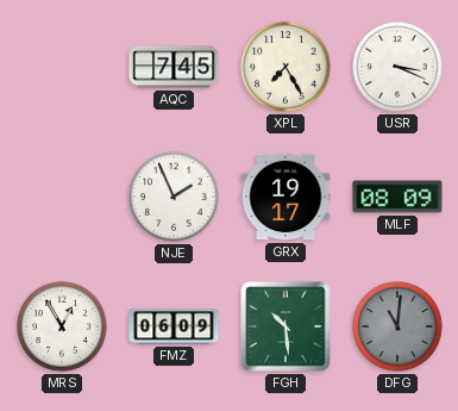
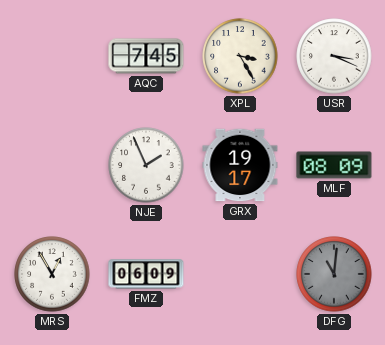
XPL: 7:25 -> 3:25
FGH: 10:29 -> none
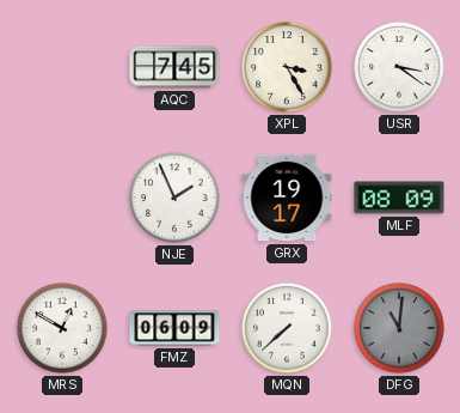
USR: 3:19 -> 3:21
MRS: 12:55 -> 12:50
MQN: none -> 7:38
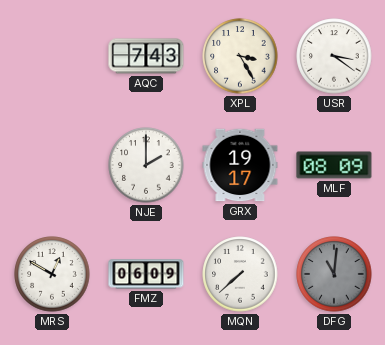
AQC: 7:45 -> 7:43
NJE: 1:56 -> 2:00
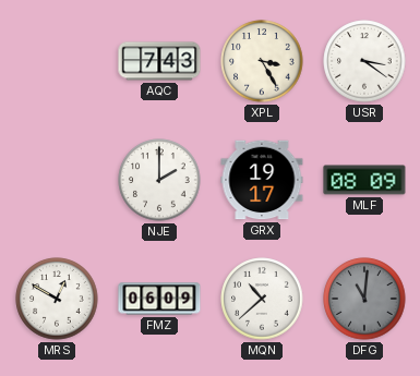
MQN: 7:38 -> 10:38
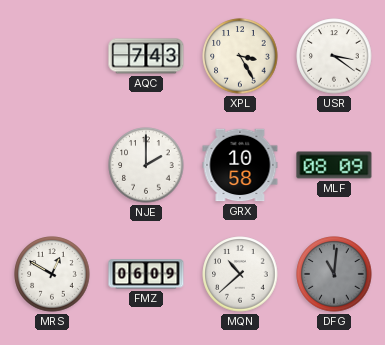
GRX: 19:17 -> 10:58
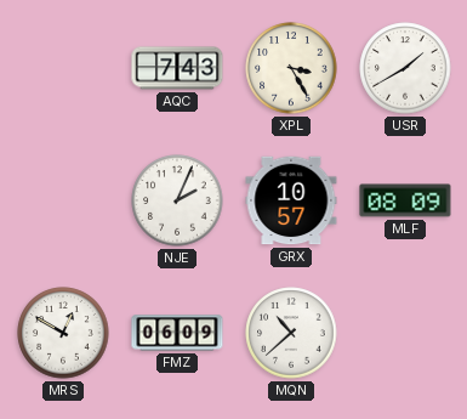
USR: 3:21 -> 1:40
NJE: 2:00 -> 2:04
GRX: 10:58 -> 10:57
DFG: 11:01 -> none
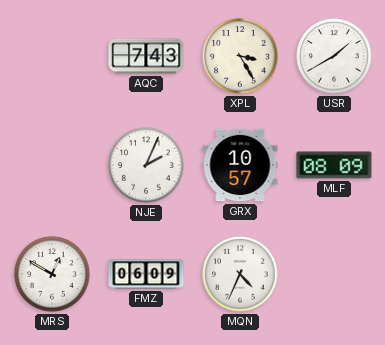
MQN: 10:38 -> 4:34
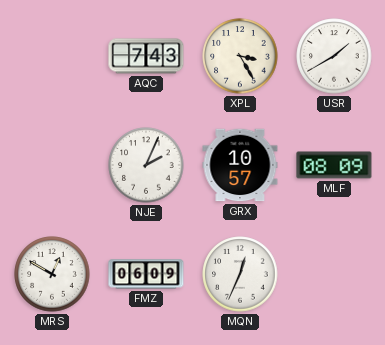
MQN: 4:34 -> 12:34
